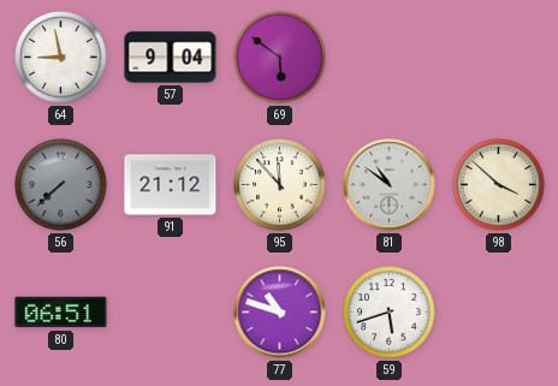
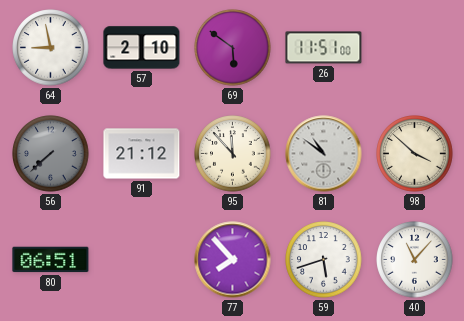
57: 9:04 -> 2:10
26: none -> 11:51
77: 10:48 -> 7:53
40: none -> 11:07
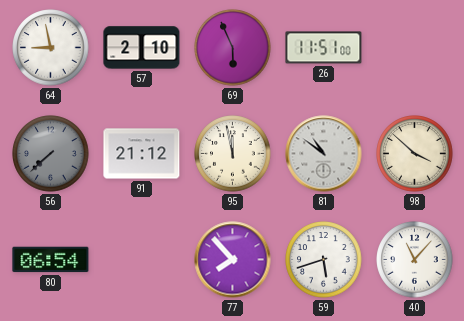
69: 5:51 -> 5:56
95: 11:53 -> 11:58
80: 06:51 -> 06:54
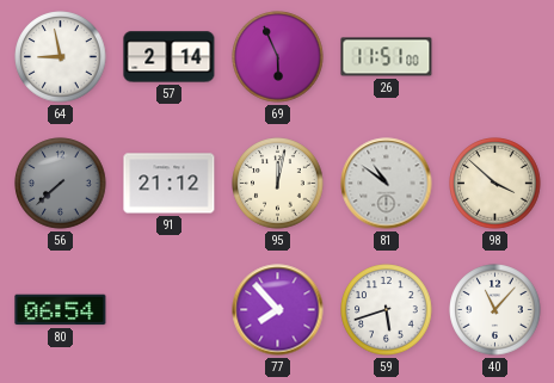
57: 2:10 -> 2:14
95: 11:58 -> 12:02
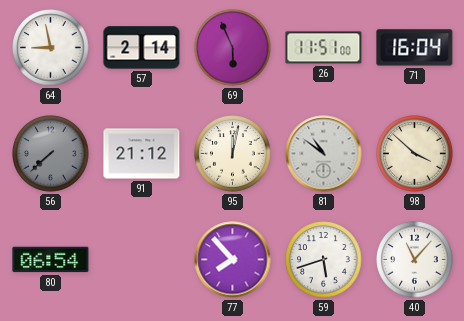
71: none -> 16:04
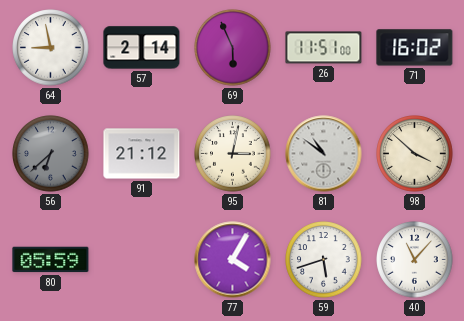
71: 16:04 -> 16:02
56: 7:38 -> 6:38
95: 12:02 -> 3:02
80: 06:54 -> 05:59
77: 7:53 -> 4:05
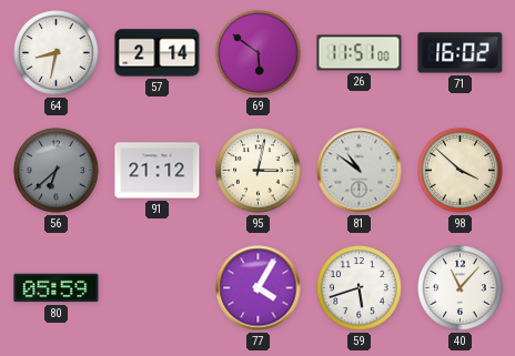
64: 8:58 -> 8:32
69: 5:56 -> 5:51
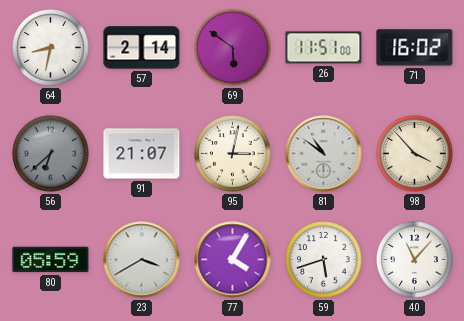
91: 21:12 -> 21:07
98: 3:52 -> 3:53
23: none -> 3:40
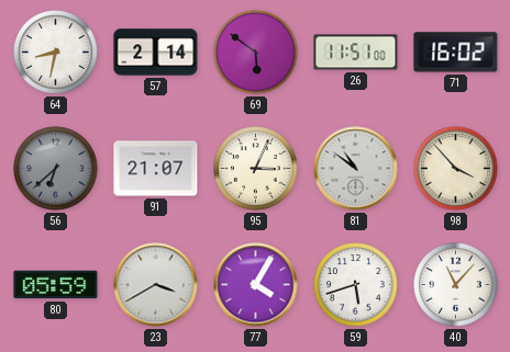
95: 3:02 -> 3:04
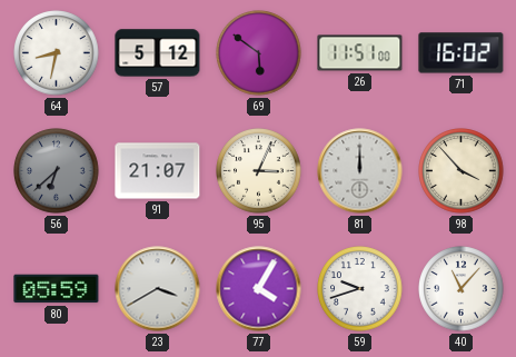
57: 2:14 -> 5:12
81: 10:51 -> 12:00
59: 5:42 -> 9:42
